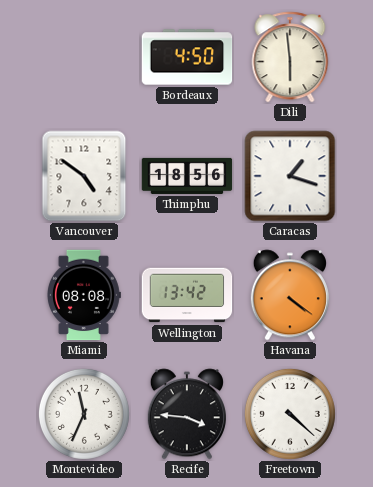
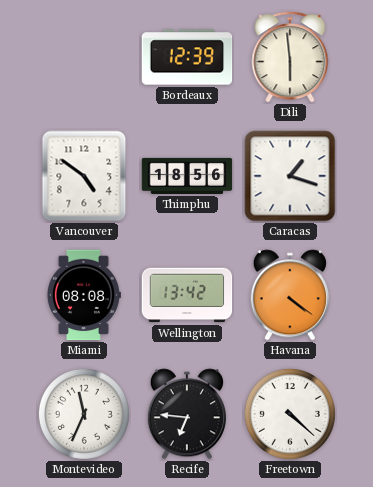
Bordeaux: 4:50 -> 12:39
Recife: 3:46 -> 6:46
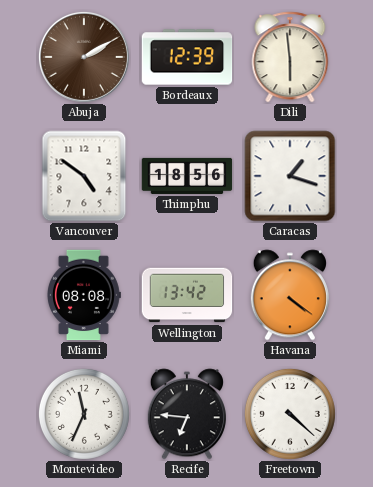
Abuja: none -> 2:10
